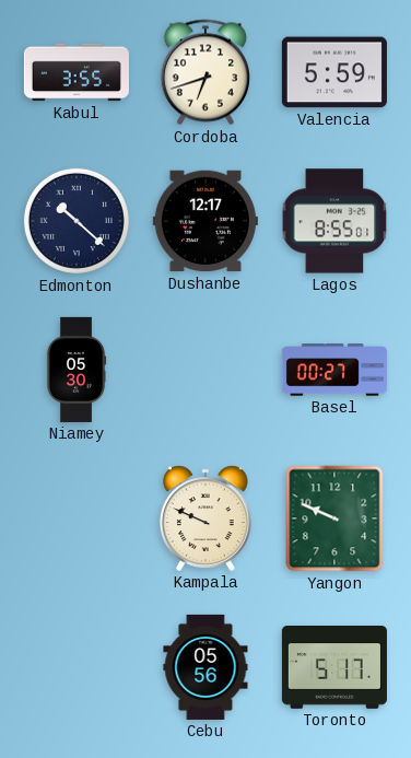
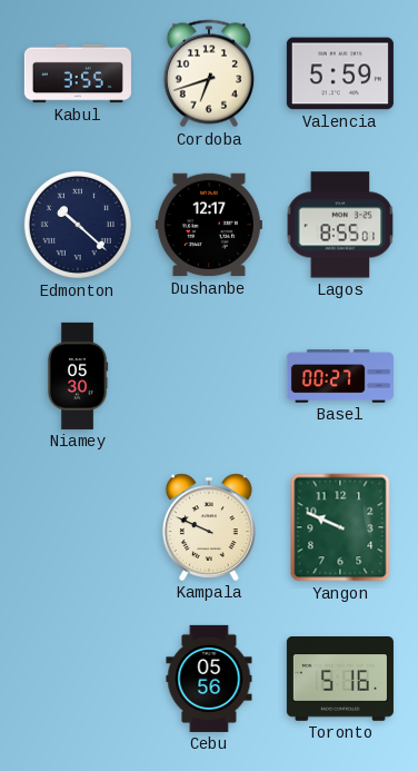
Toronto: 5:17 -> 5:16
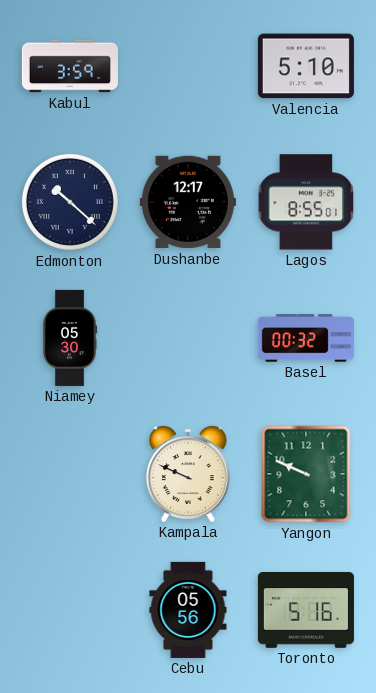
Kabul: 3:55 -> 3:59
Cordoba: 6:42 -> none
Valencia: 5:59 -> 5:10
Basel: 00:27 -> 00:32
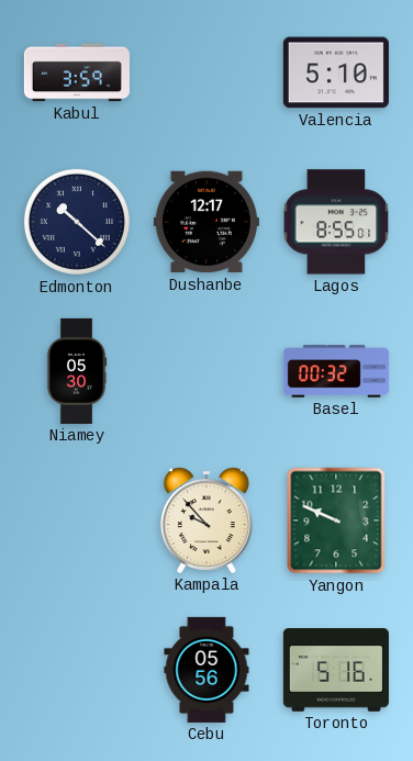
Kampala: 9:49 -> 9:53
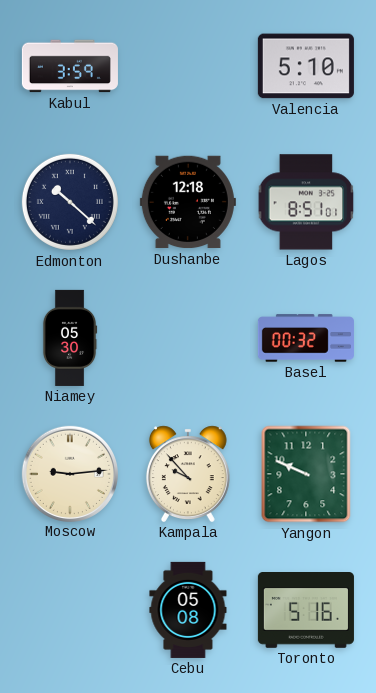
Dushanbe: 12:17 -> 12:18
Lagos: 8:55 -> 8:51
Moscow: none -> 9:14
Cebu: 05:56 -> 05:08
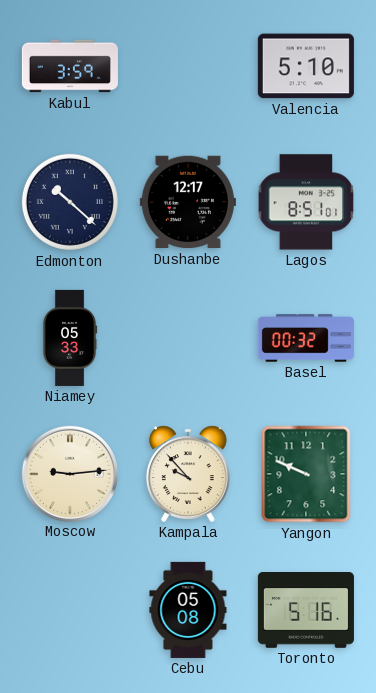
Dushanbe: 12:18 -> 12:17
Niamey: 05:30 -> 05:33
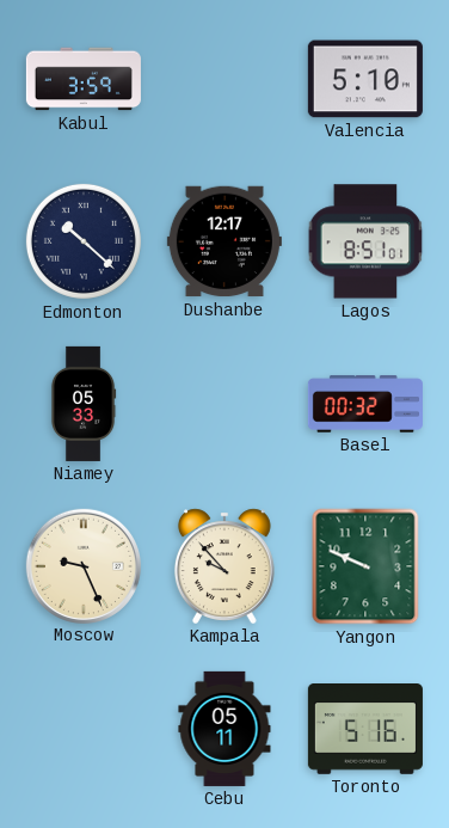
Moscow: 9:14 -> 9:26
Cebu: 05:08 -> 05:11
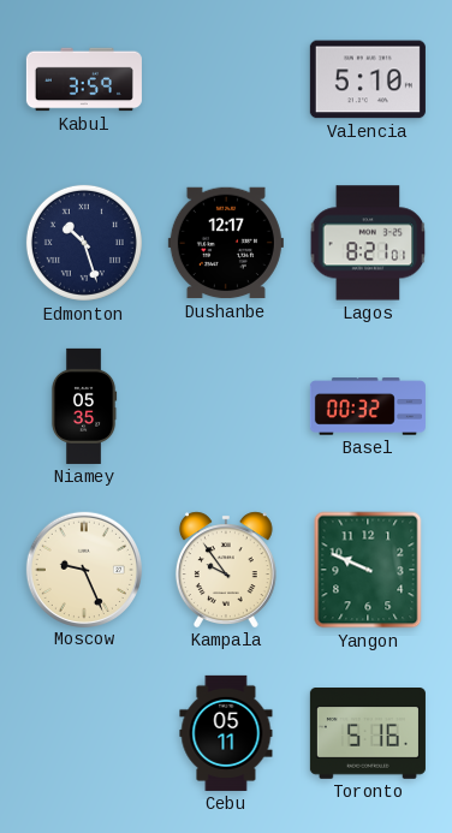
Edmonton: 10:22 -> 10:27
Lagos: 8:51 -> 8:21
Niamey: 05:33 -> 05:35
Kampala: 9:53 -> 9:54
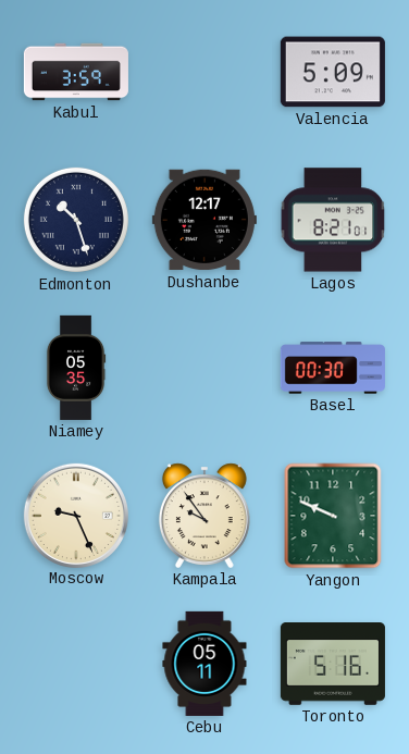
Valencia: 5:10 -> 5:09
Basel: 00:32 -> 00:30
